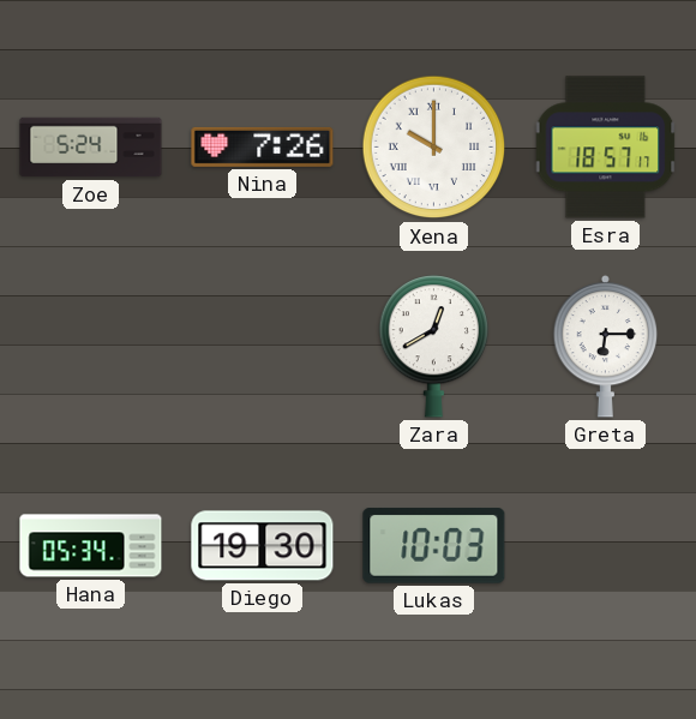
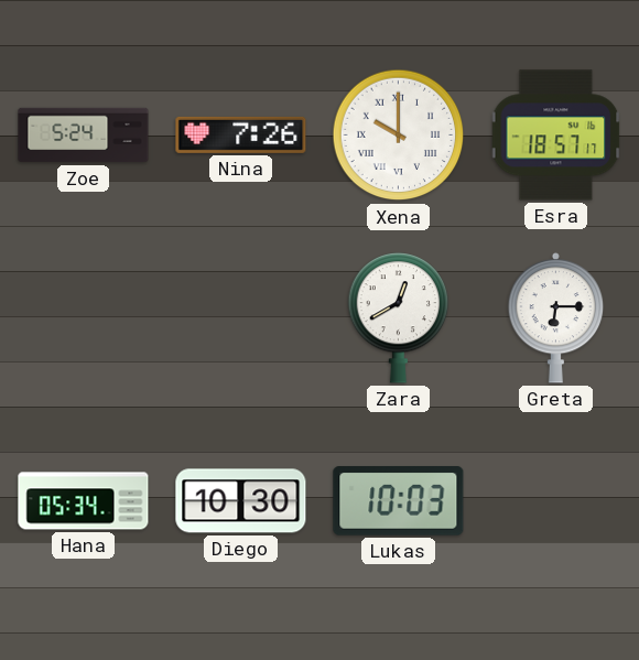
Diego: 19:30 -> 10:30
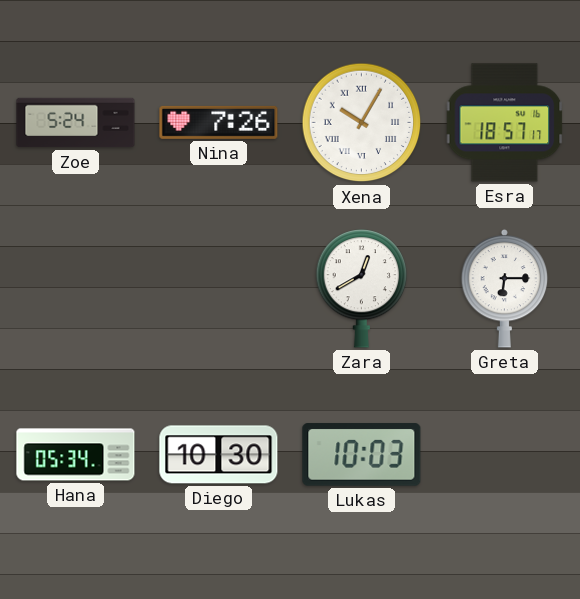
Xena: 10:00 -> 10:05
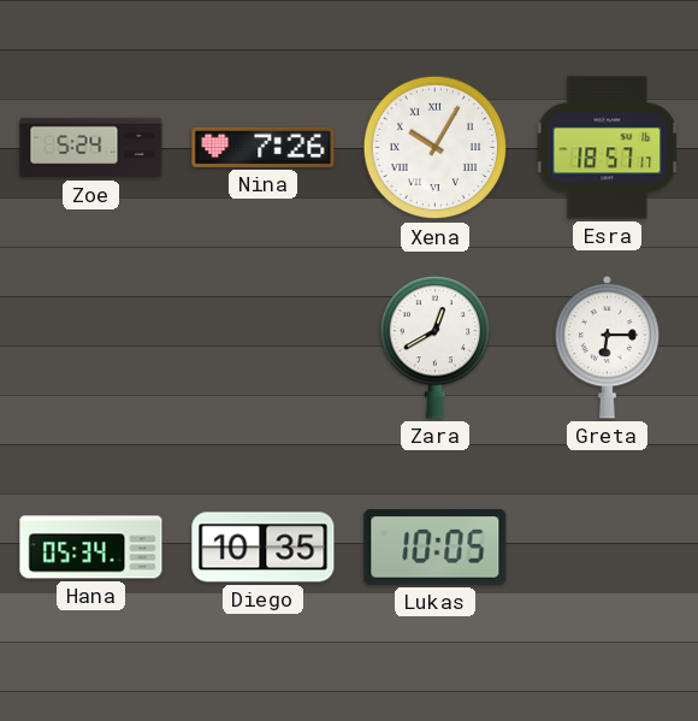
Diego: 10:30 -> 10:35
Lukas: 10:03 -> 10:05
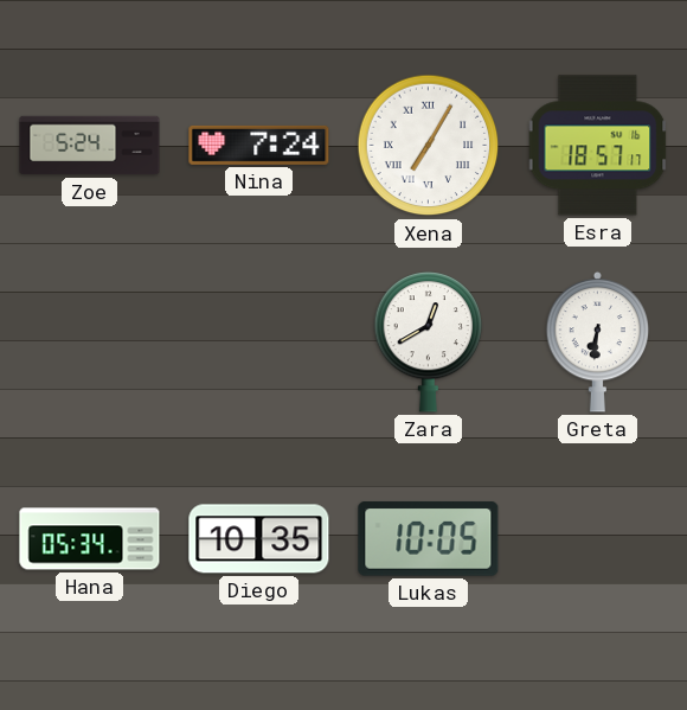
Nina: 7:26 -> 7:24
Xena: 10:05 -> 7:05
Greta: 6:15 -> 6:31
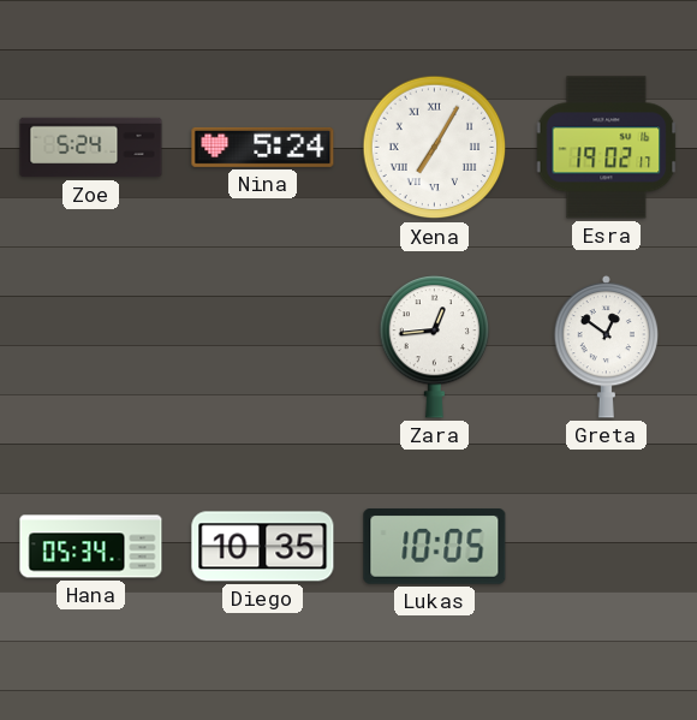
Nina: 7:24 -> 5:24
Esra: 18:57 -> 19:02
Zara: 12:40 -> 12:44
Greta: 6:31 -> 12:51
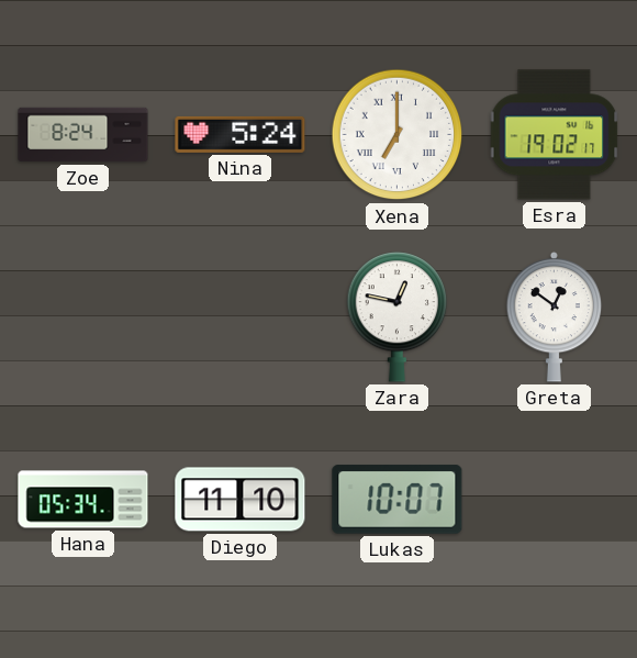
Zoe: 5:24 -> 8:24
Xena: 7:05 -> 7:00
Zara: 12:44 -> 12:47
Diego: 10:35 -> 11:10
Lukas: 10:05 -> 10:07
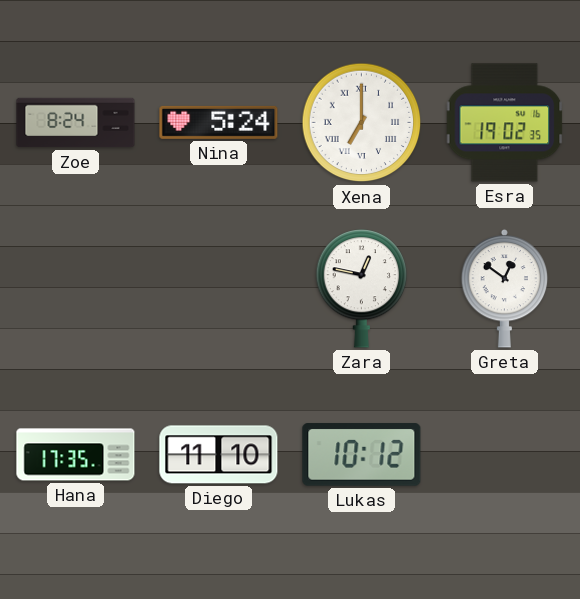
Esra: 19:02:17 -> 19:02:35
Hana: 05:34 -> 17:35
Lukas: 10:07 -> 10:12
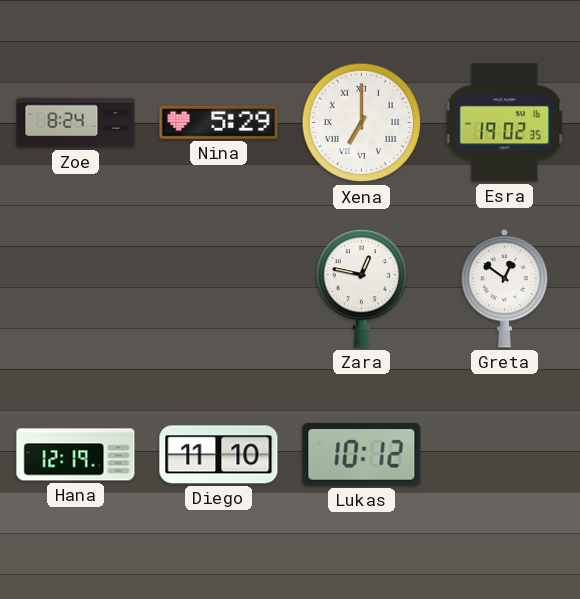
Nina: 5:24 -> 5:29
Hana: 17:35 -> 12:19
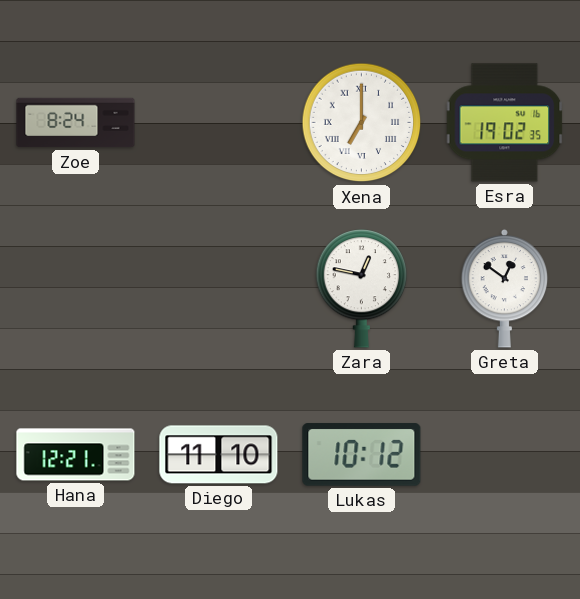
Nina: 5:29 -> none
Hana: 12:19 -> 12:21
